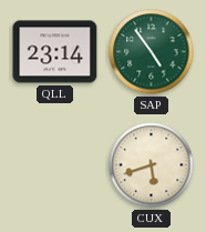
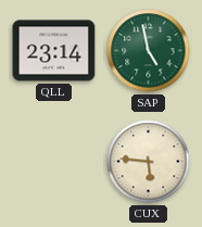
SAP: 4:54 -> 4:58
CUX: 5:42 -> 5:46
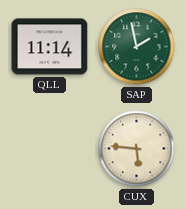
QLL: 23:14 -> 11:14
SAP: 4:58 -> 1:58
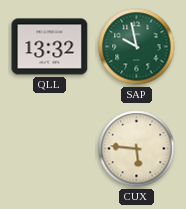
QLL: 11:14 -> 13:32
SAP: 1:58 -> 9:58
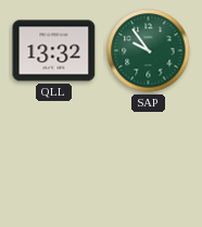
SAP: 9:58 -> 9:54
CUX: 5:46 -> none
